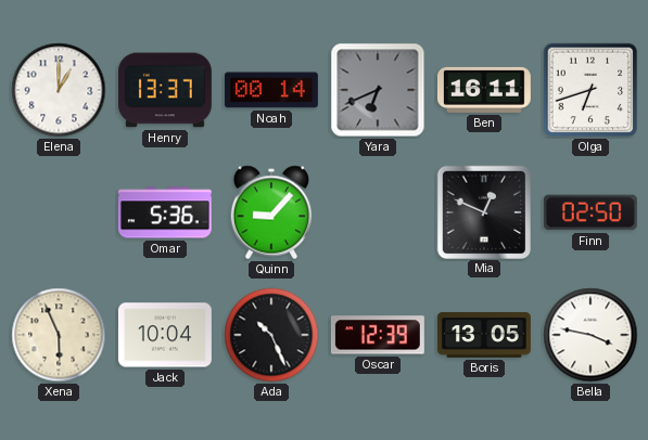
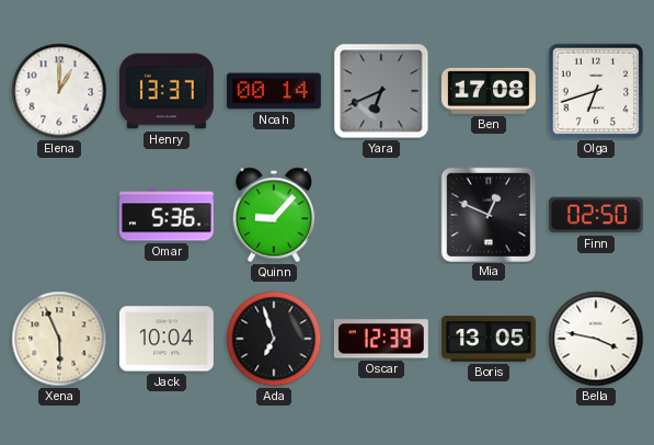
Ben: 16:11 -> 17:08
Ada: 10:26 -> 6:57
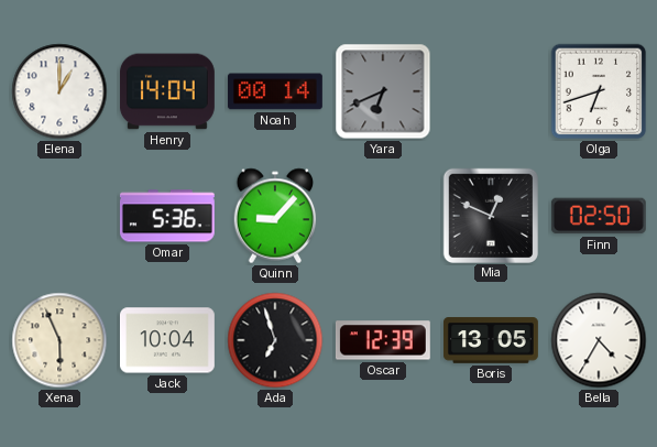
Henry: 13:37 -> 14:04
Ben: 17:08 -> none
Bella: 3:47 -> 4:35
